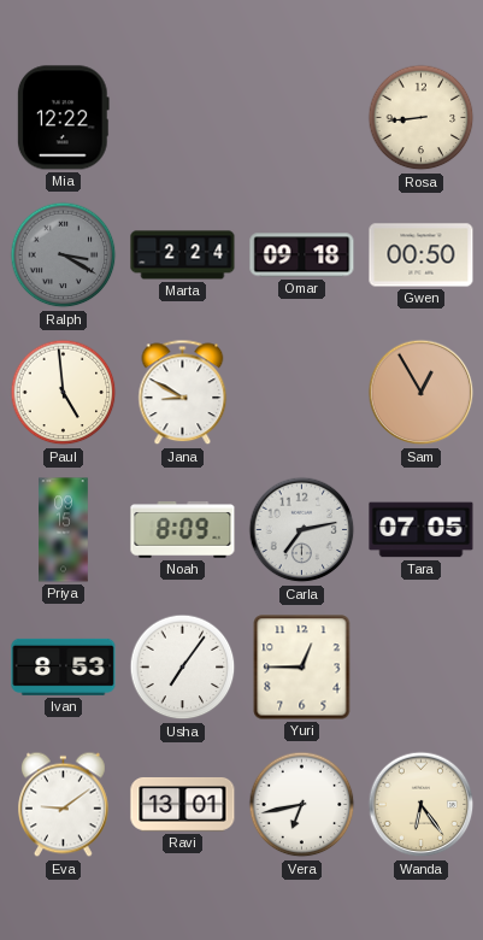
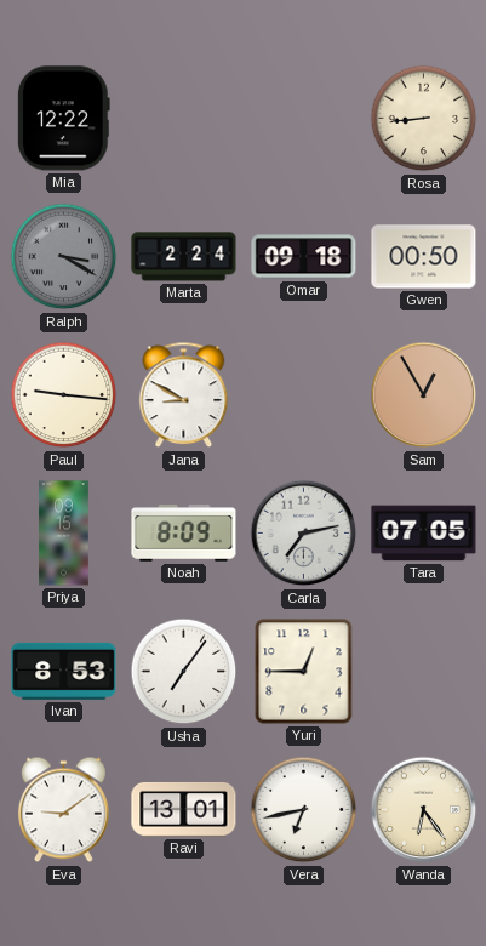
Paul: 4:59 -> 9:16
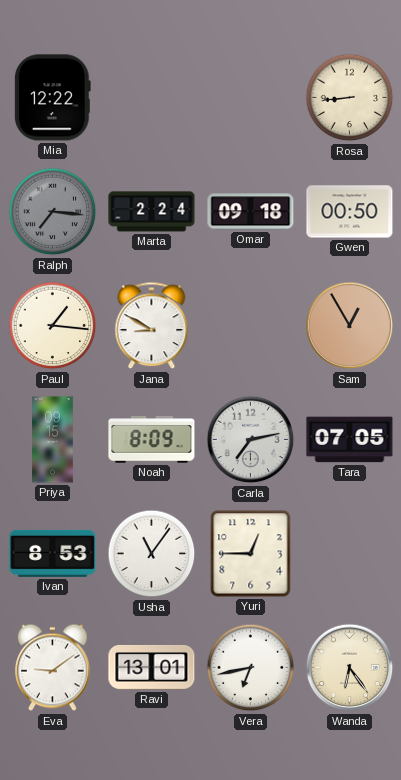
Ralph: 3:20 -> 7:16
Paul: 9:16 -> 1:16
Usha: 7:06 -> 11:06
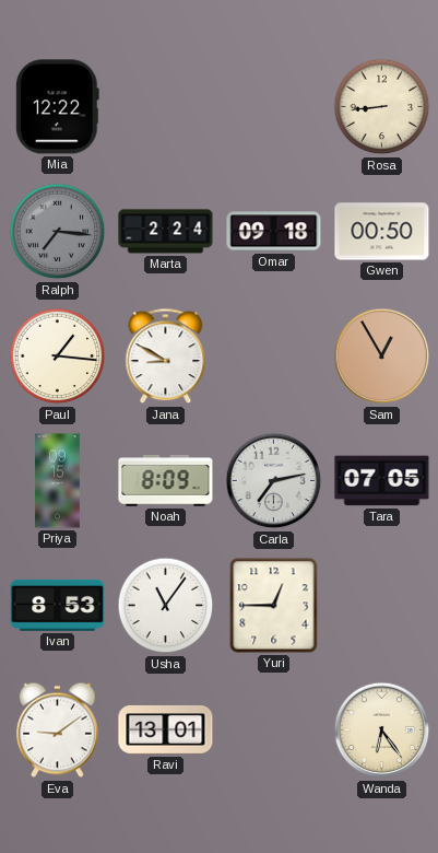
Vera: 6:43 -> none
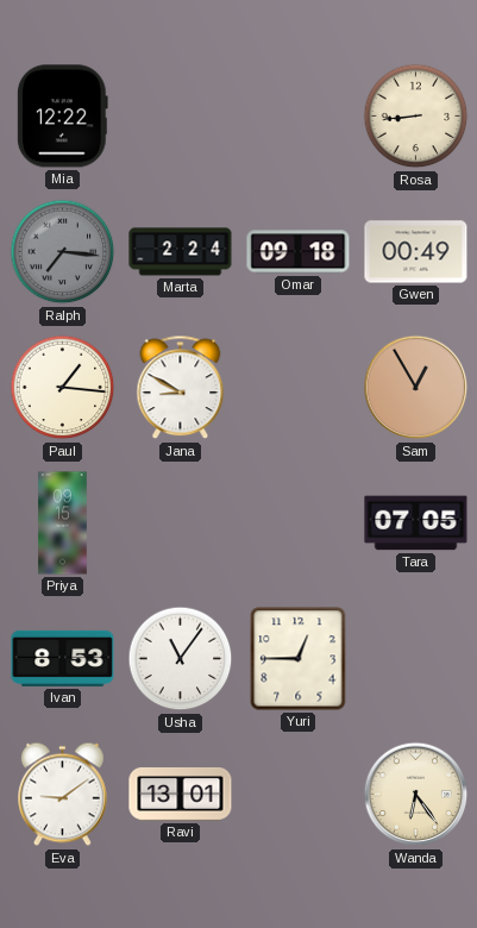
Gwen: 00:50 -> 00:49
Noah: 8:09 -> none
Carla: 7:13 -> none
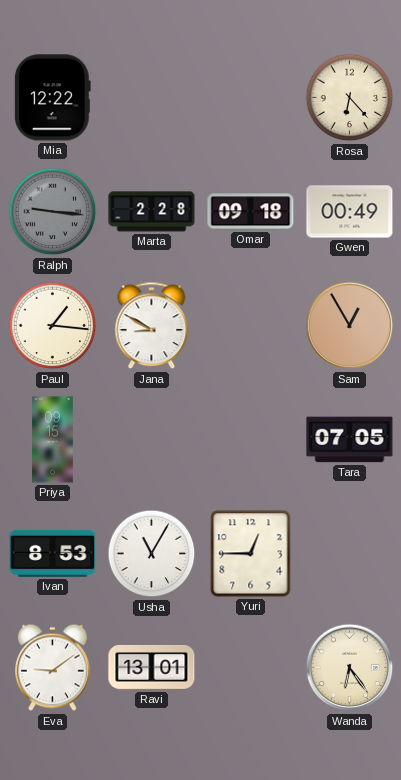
Rosa: 8:44 -> 6:23
Ralph: 7:16 -> 9:16
Marta: 2:24 -> 2:28
Usha: 11:06 -> 11:05
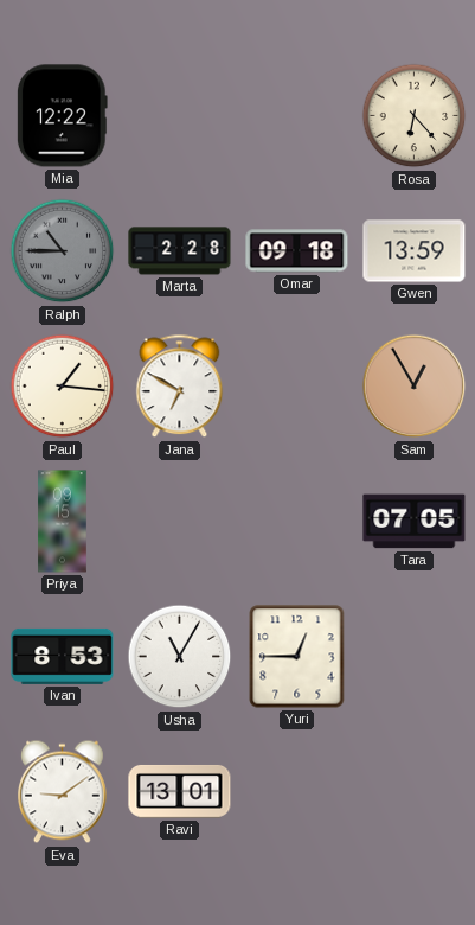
Ralph: 9:16 -> 10:45
Gwen: 00:49 -> 13:59
Jana: 8:50 -> 6:50
Wanda: 6:24 -> none
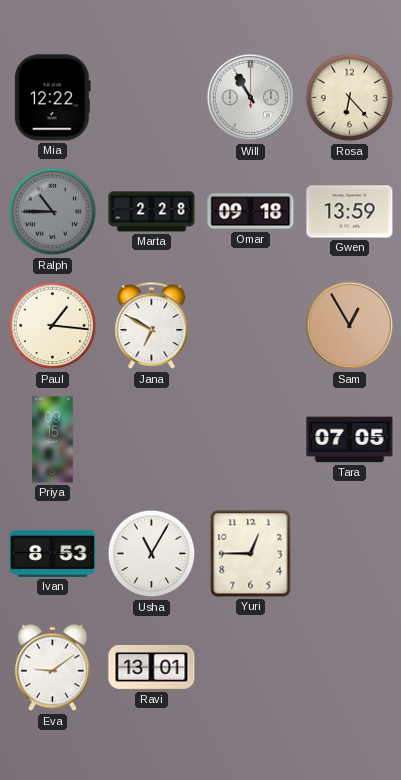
Will: none -> 10:55
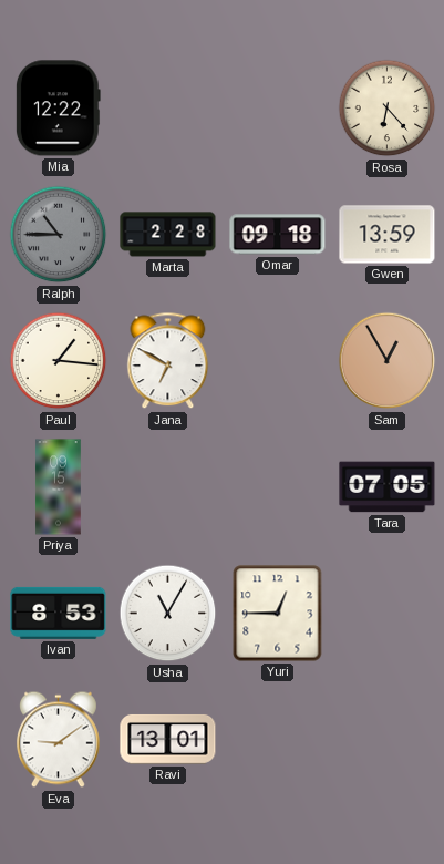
Will: 10:55 -> none
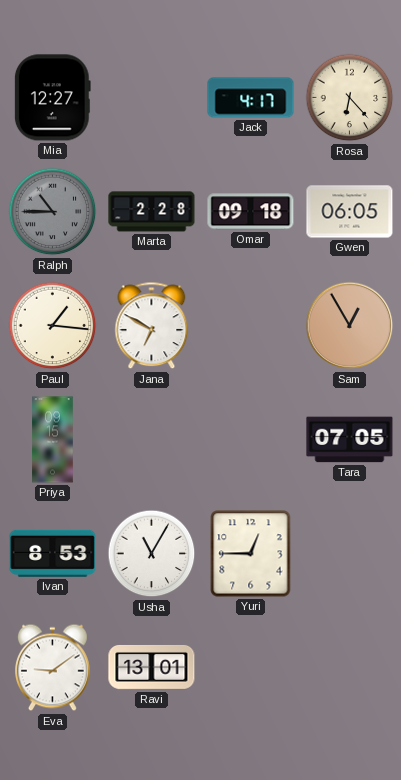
Mia: 12:22 -> 12:27
Jack: none -> 4:17
Gwen: 13:59 -> 06:05
